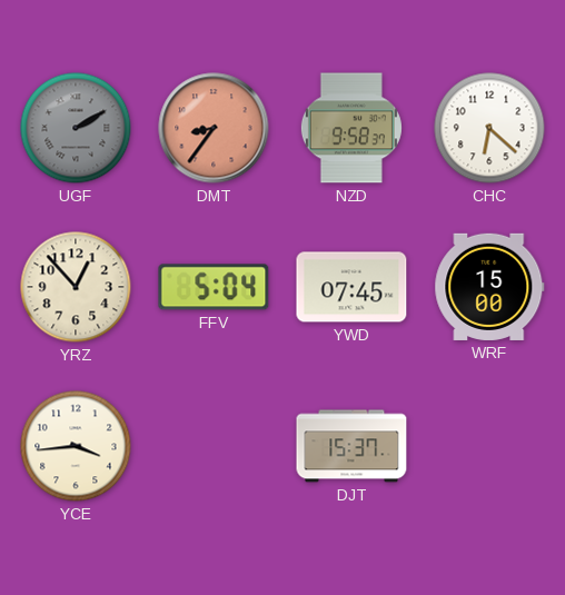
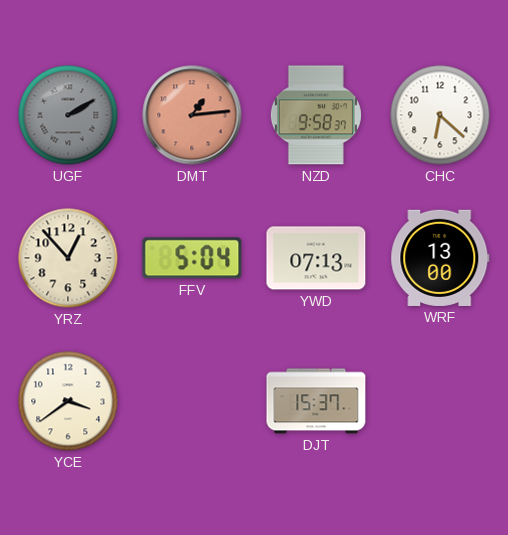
DMT: 8:36 -> 1:14
YWD: 07:45 -> 07:13
WRF: 15:00 -> 13:00
YCE: 3:44 -> 3:39
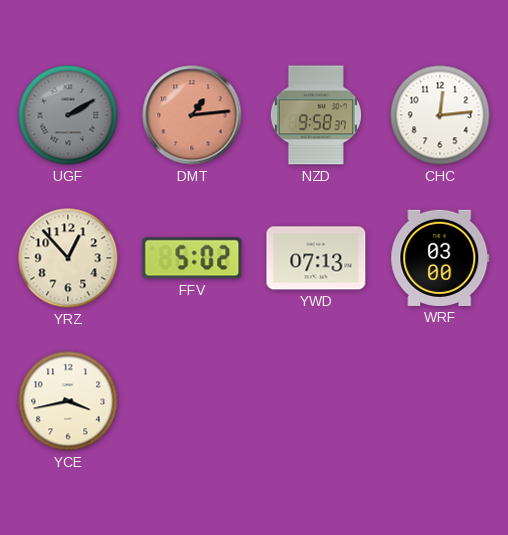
CHC: 6:22 -> 12:14
FFV: 5:04 -> 5:02
WRF: 13:00 -> 03:00
YCE: 3:39 -> 3:43
DJT: 15:37 -> none
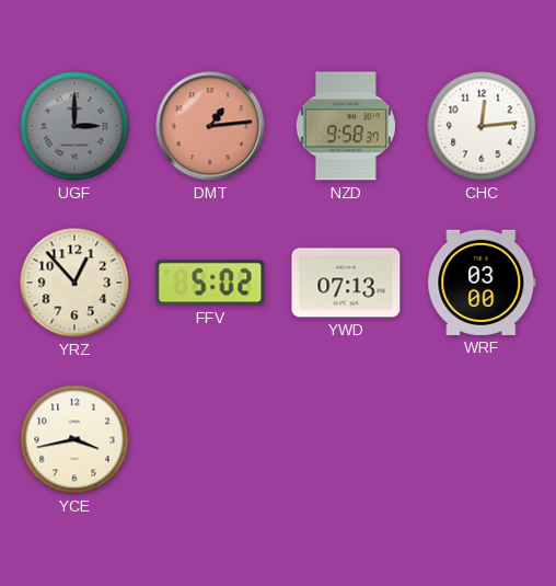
UGF: 2:10 -> 3:00
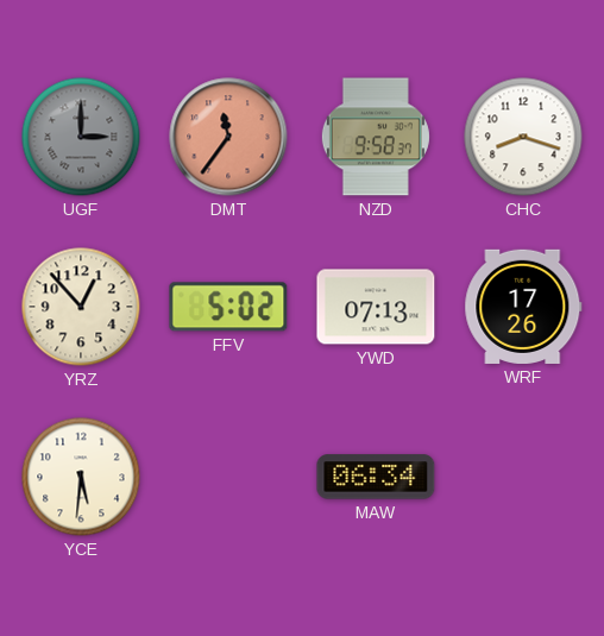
DMT: 1:14 -> 11:36
CHC: 12:14 -> 8:18
WRF: 03:00 -> 17:26
YCE: 3:43 -> 5:31
MAW: none -> 06:34
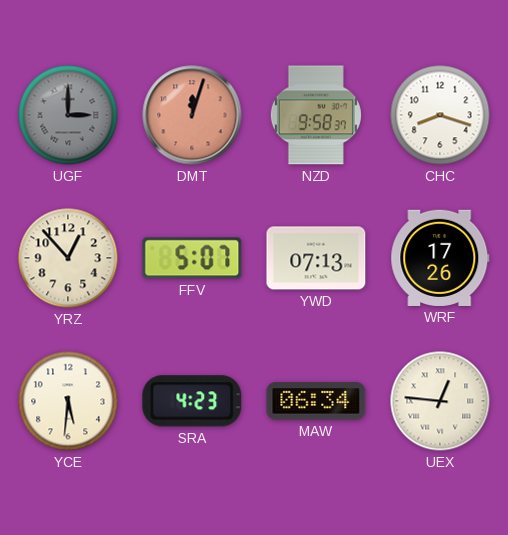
DMT: 11:36 -> 12:03
FFV: 5:02 -> 5:07
SRA: none -> 4:23
UEX: none -> 12:46
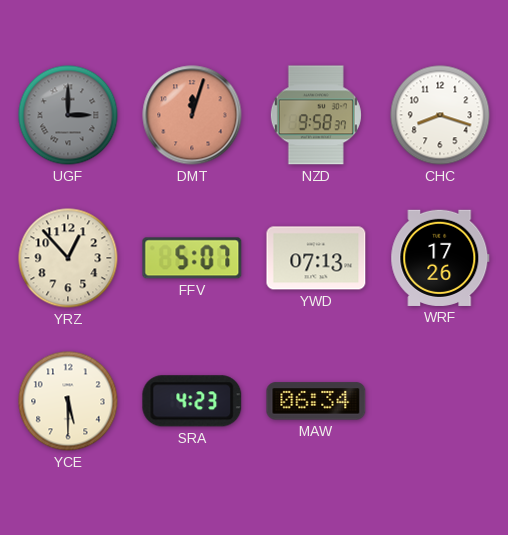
YCE: 5:31 -> 5:30
UEX: 12:46 -> none
